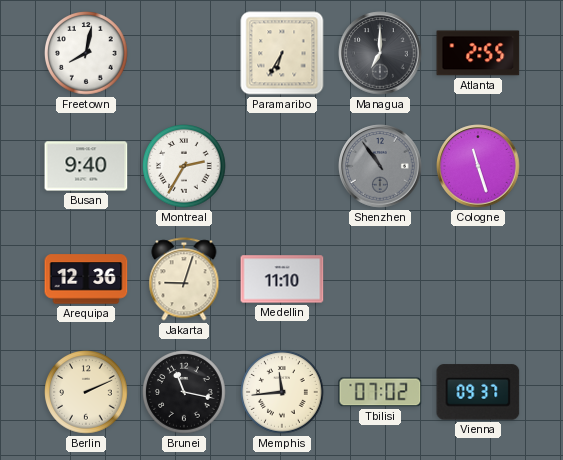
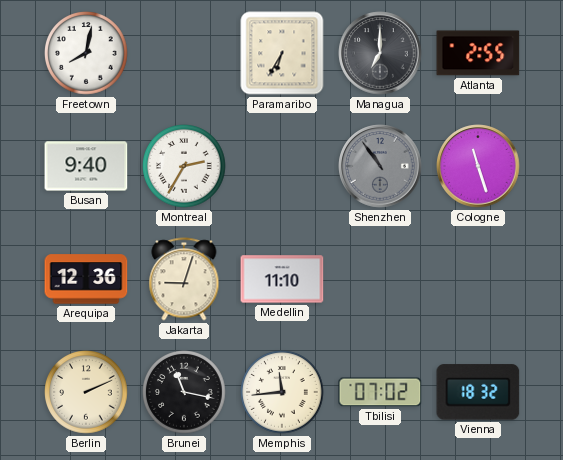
Vienna: 09:37 -> 18:32
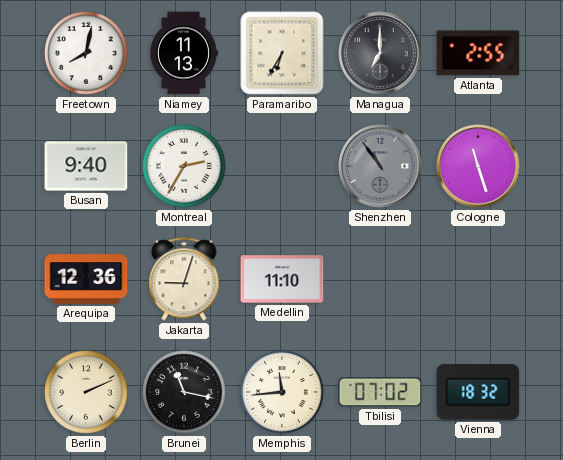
Niamey: none -> 11:13
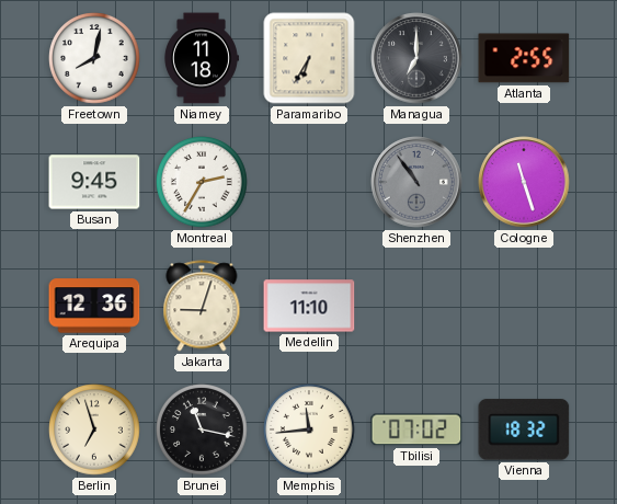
Niamey: 11:13 -> 11:18
Busan: 9:40 -> 9:45
Berlin: 2:11 -> 6:57
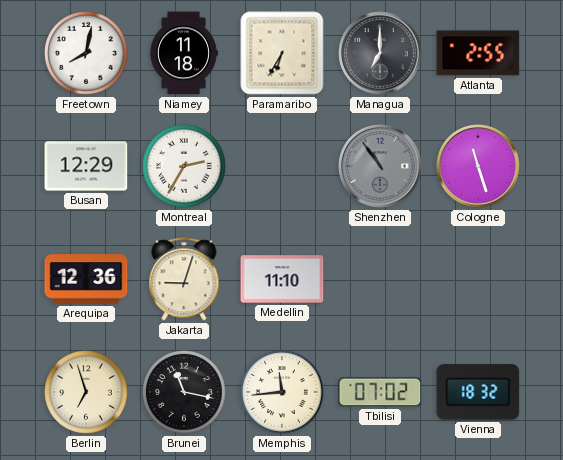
Busan: 9:45 -> 12:29
